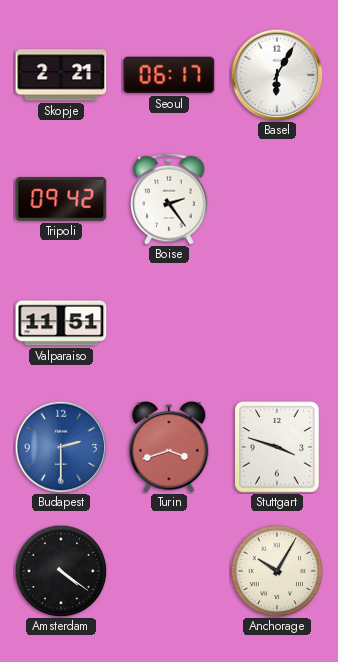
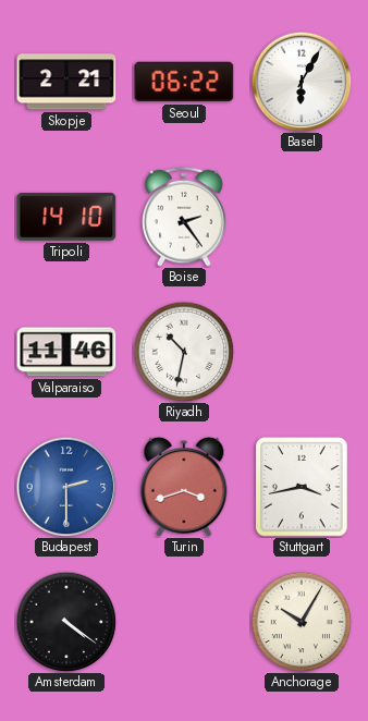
Seoul: 06:17 -> 06:22
Tripoli: 09:42 -> 14:10
Valparaiso: 11:51 -> 11:46
Riyadh: none -> 10:32
Stuttgart: 3:48 -> 3:43
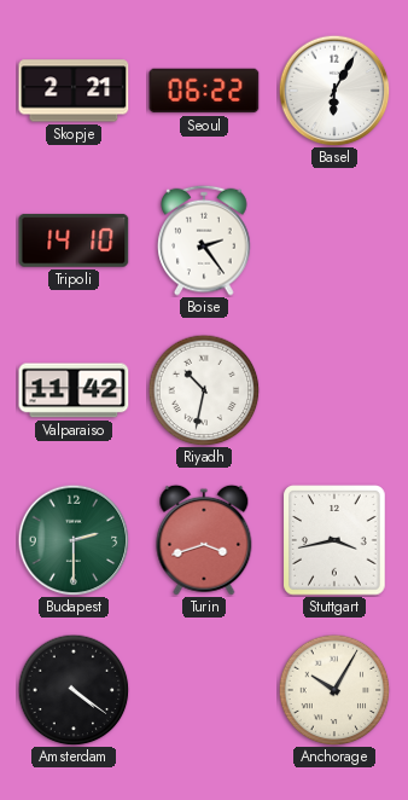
Valparaiso: 11:46 -> 11:42
Budapest dial: blue -> green
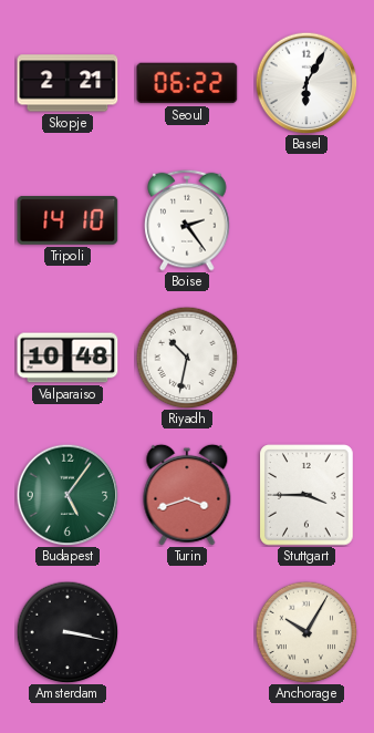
Valparaiso: 11:42 -> 10:48
Budapest: 2:30 -> 5:06
Stuttgart: 3:43 -> 3:45
Amsterdam: 4:21 -> 3:17
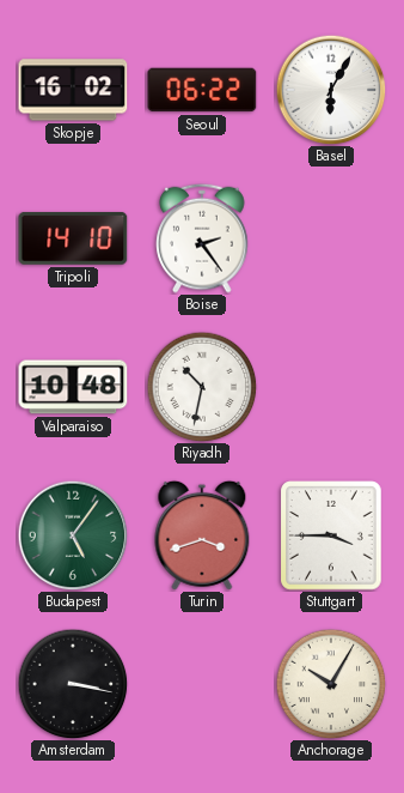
Skopje: 2:21 -> 16:02
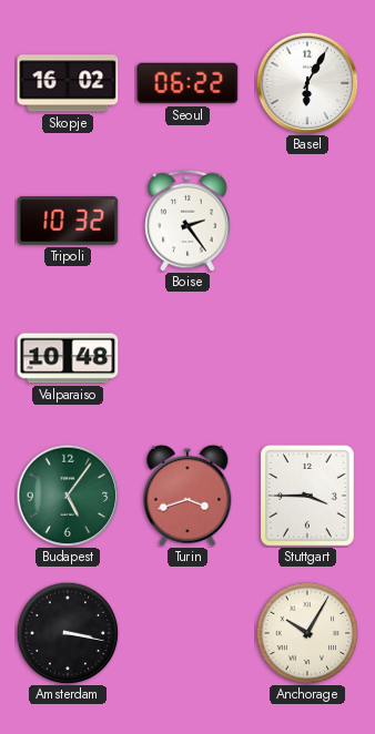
Tripoli: 14:10 -> 10:32
Riyadh: 10:32 -> none
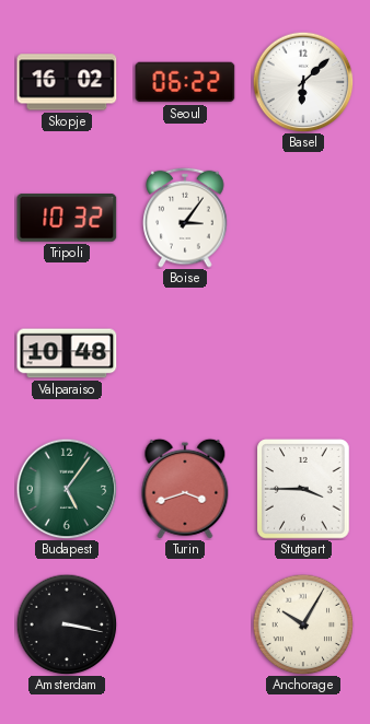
Basel: 6:05 -> 6:08
Boise: 2:24 -> 3:06
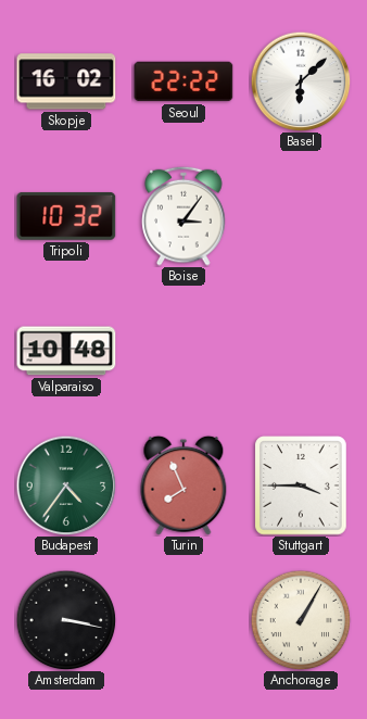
Seoul: 06:22 -> 22:22
Budapest: 5:06 -> 4:36
Turin: 3:42 -> 7:56
Anchorage: 10:05 -> 1:05
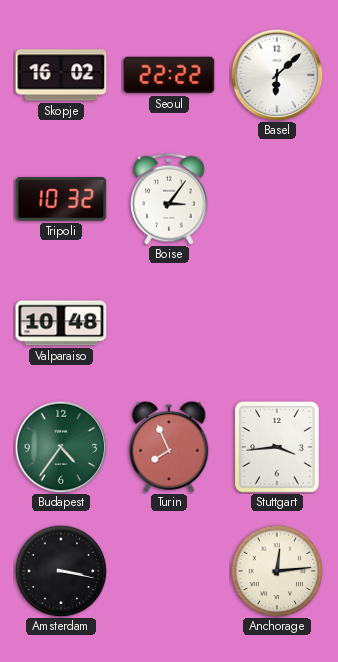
Stuttgart: 3:45 -> 3:44
Anchorage: 1:05 -> 12:14
